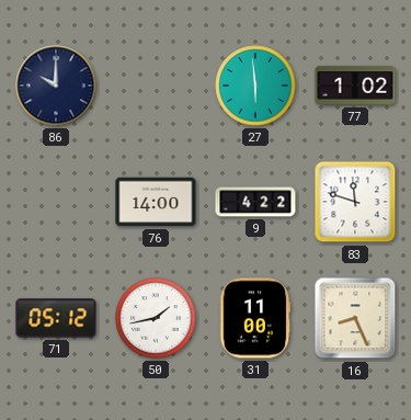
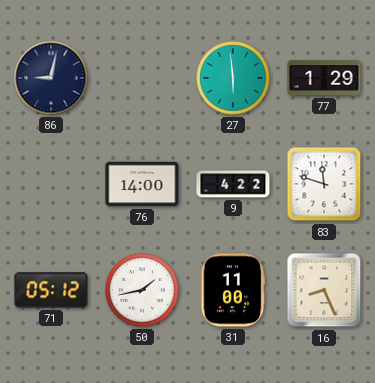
86: 10:00 -> 9:02
77: 1:02 -> 1:29
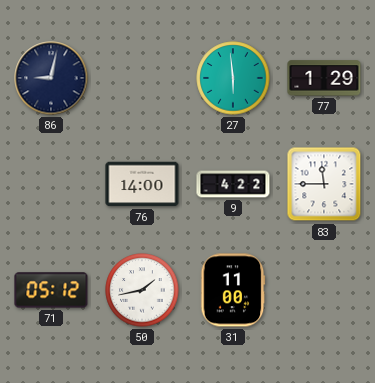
83: 11:48 -> 11:45
16: 8:26 -> none
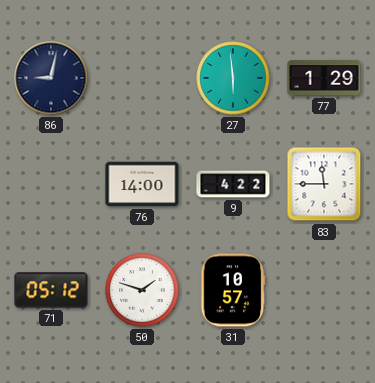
50: 1:43 -> 1:48
31: 11:00 -> 10:57
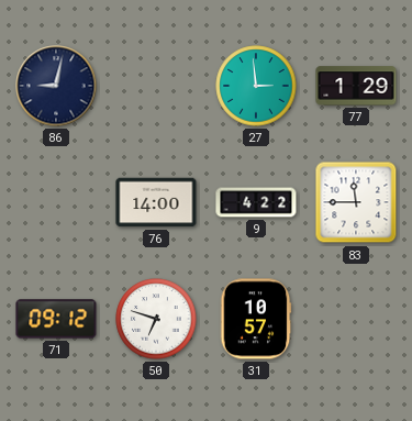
27: 5:59 -> 2:59
71: 05:12 -> 09:12
50: 1:48 -> 6:48
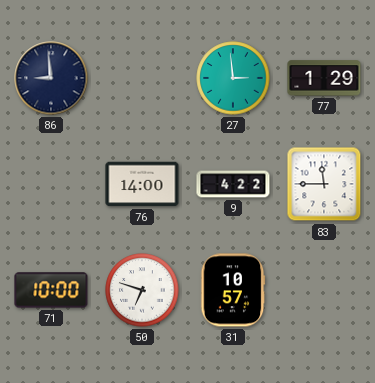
86: 9:02 -> 8:59
71: 09:12 -> 10:00
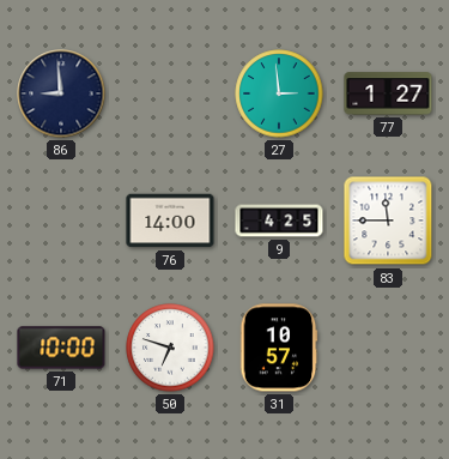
77: 1:29 -> 1:27
9: 4:22 -> 4:25
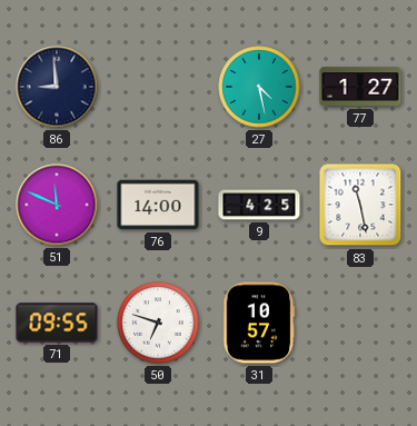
27: 2:59 -> 4:28
51: none -> 11:49
83: 11:45 -> 11:28
71: 10:00 -> 09:55
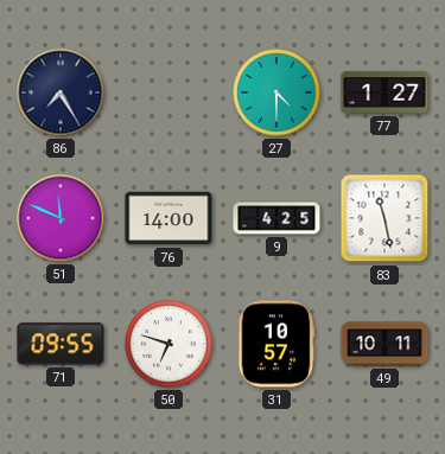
86: 8:59 -> 7:25
27: 4:28 -> 4:30
49: none -> 10:11
